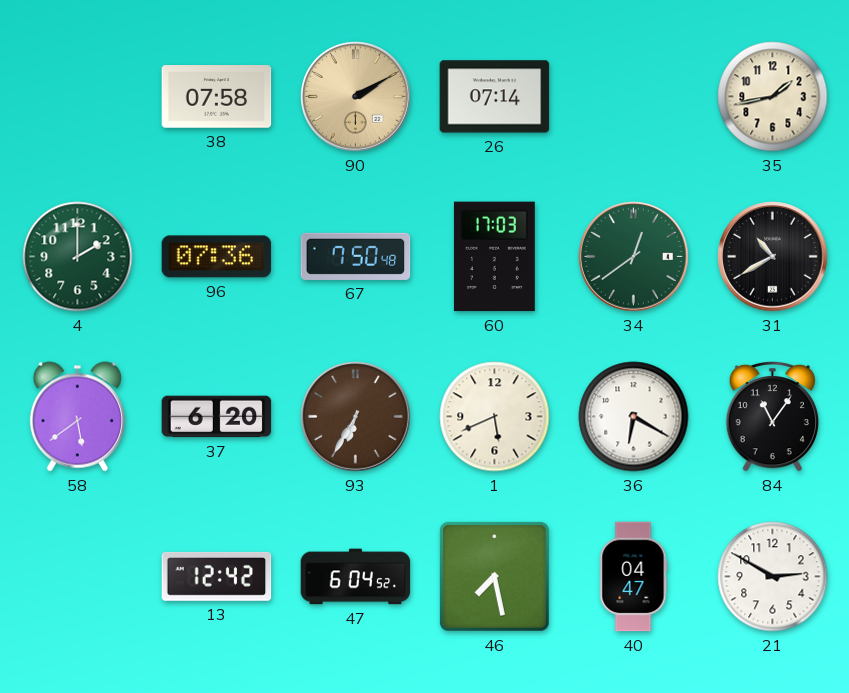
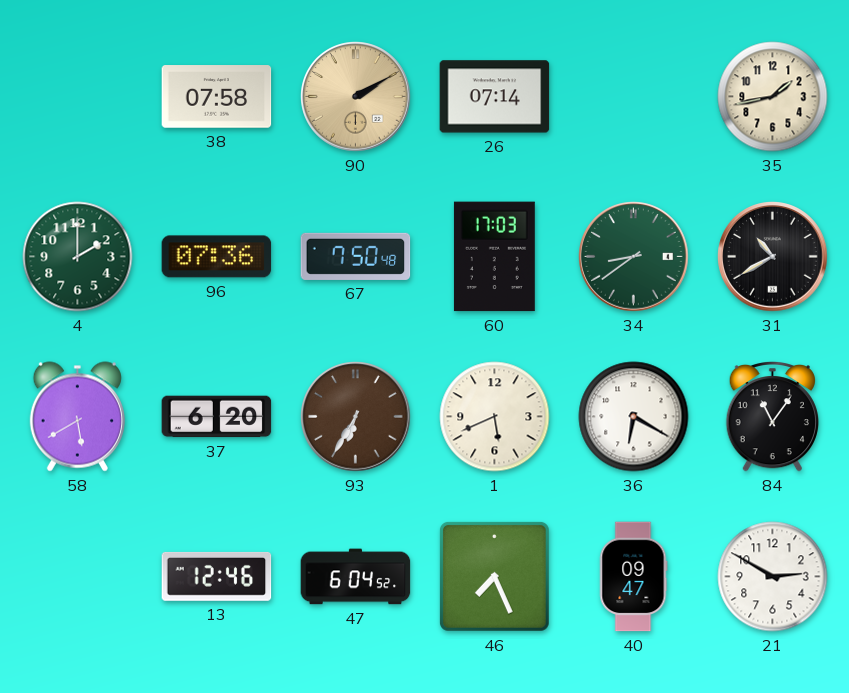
34: 12:39 -> 8:39
58: 5:39 -> 5:40
13: 12:42 -> 12:46
46: 7:28 -> 7:26
40: 04:47 -> 09:47
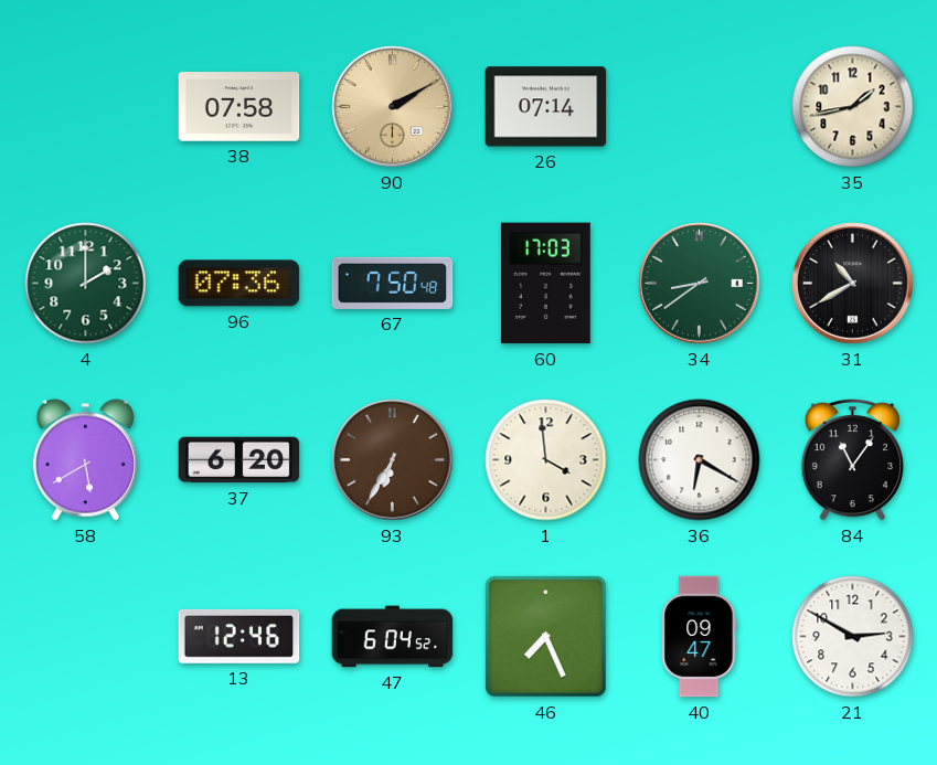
1: 5:41 -> 3:59
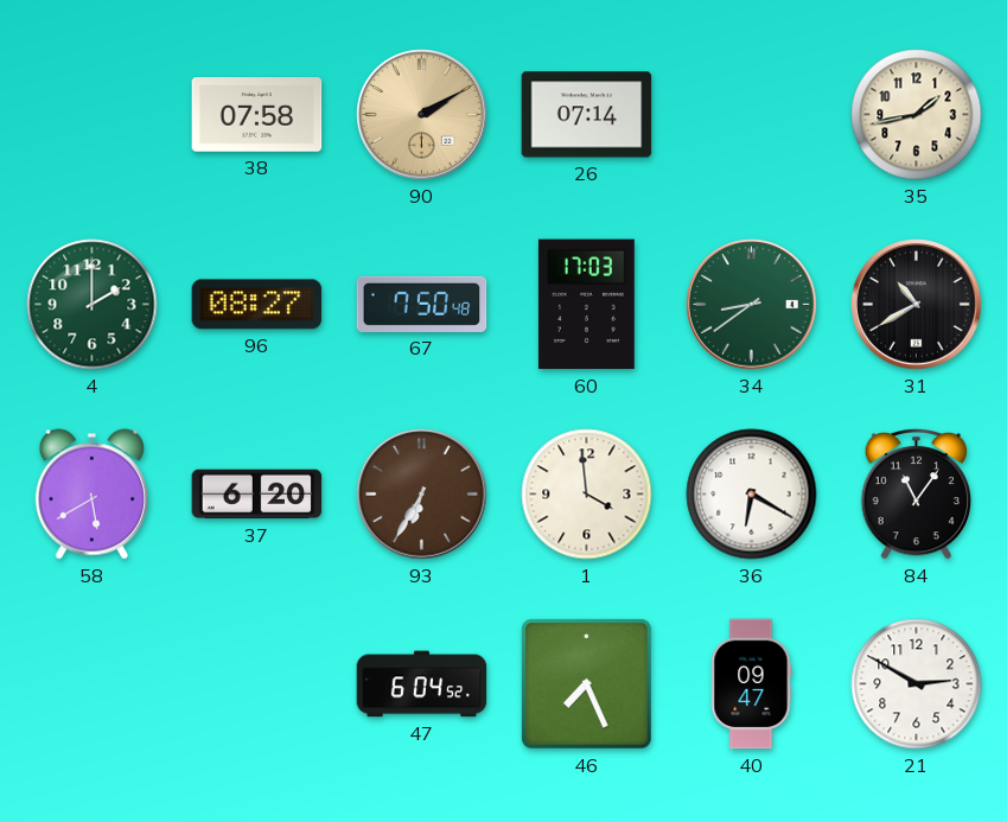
96: 07:36 -> 08:27
13: 12:46 -> none
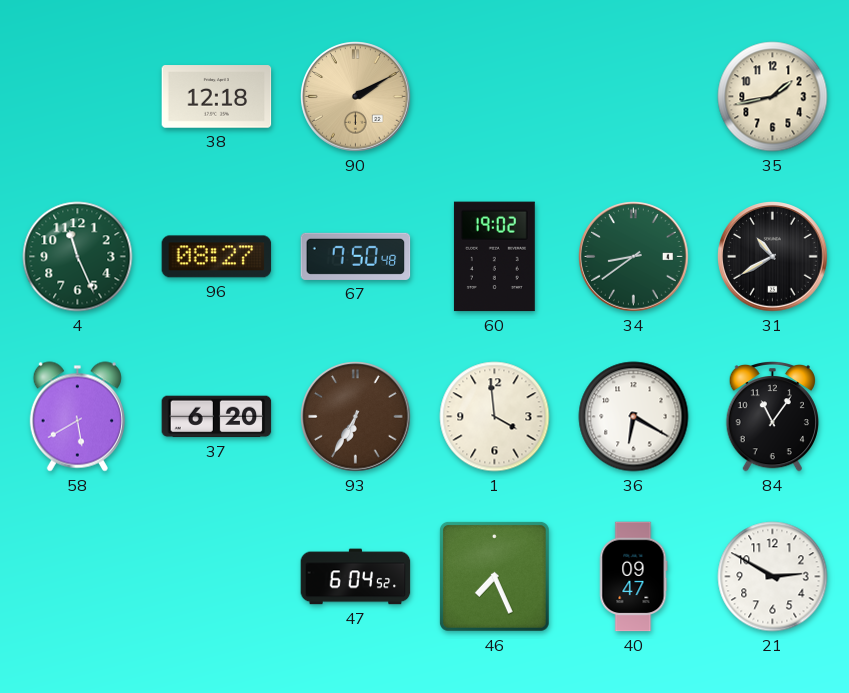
38: 07:58 -> 12:18
26: 07:14 -> none
4: 2:00 -> 11:26
60: 17:03 -> 19:02
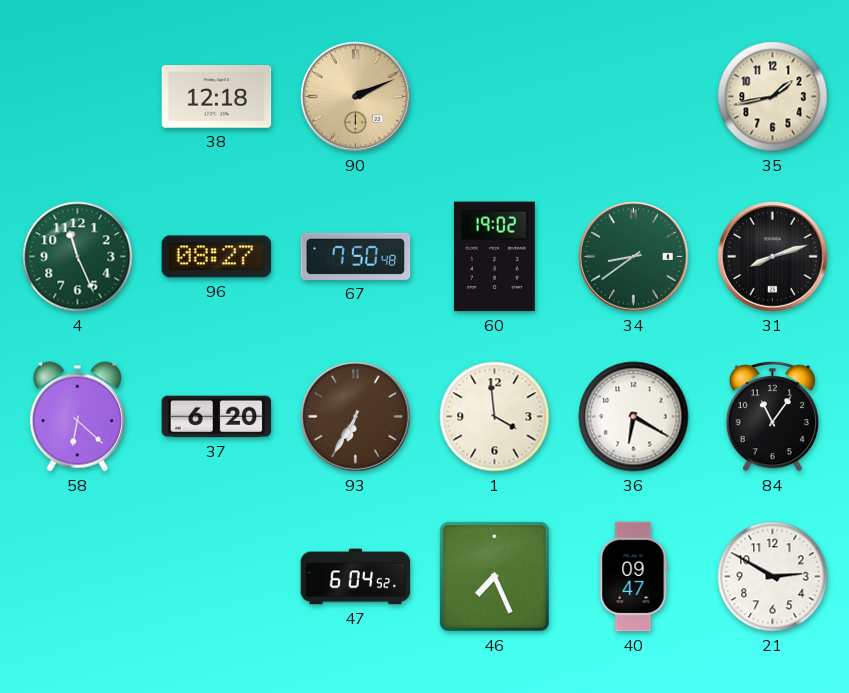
90: 2:10 -> 2:11
31: 10:40 -> 8:12
58: 5:40 -> 6:22
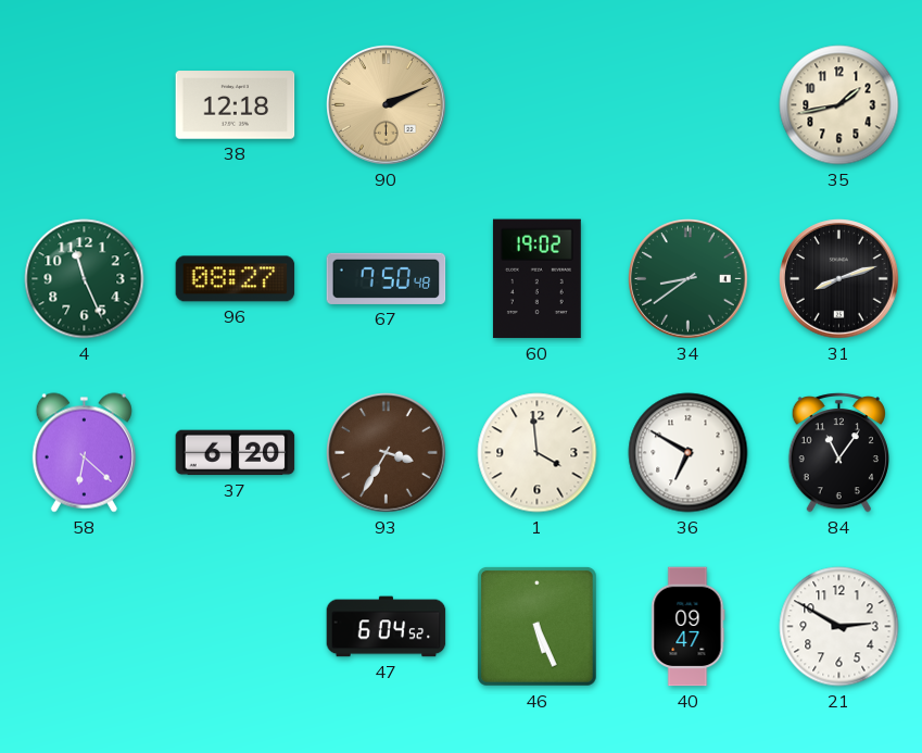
93: 6:35 -> 3:35
36: 6:20 -> 6:50
46: 7:26 -> 5:26
